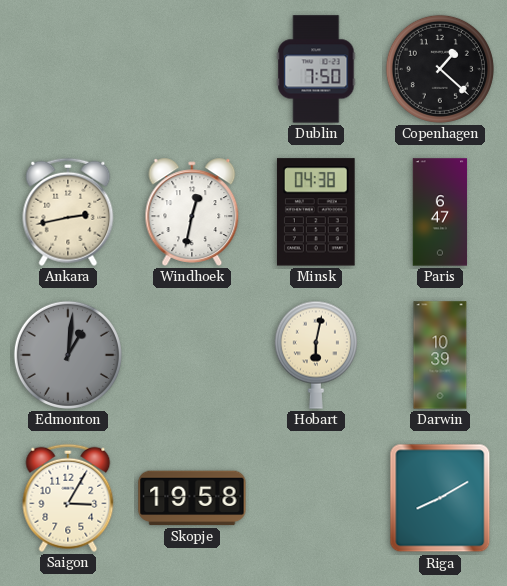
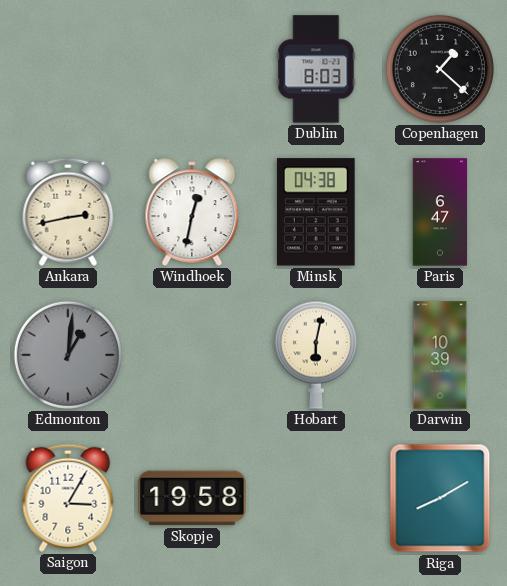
Dublin: 7:50 -> 8:03
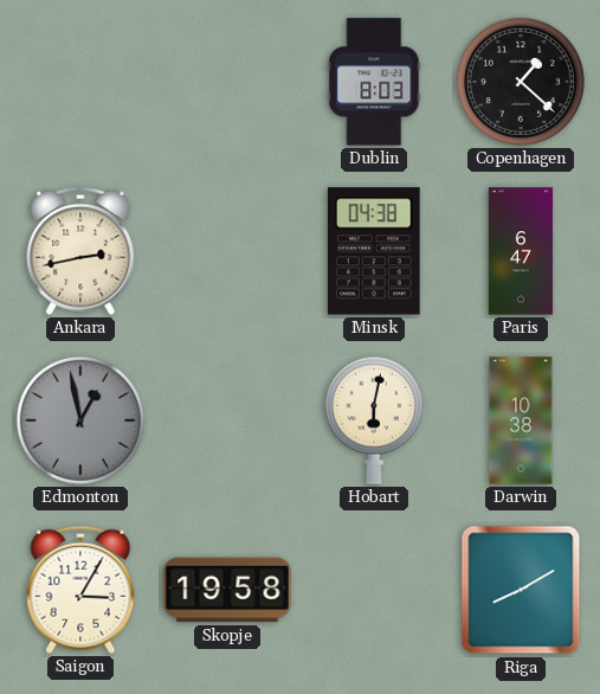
Windhoek: 12:32 -> none
Edmonton: 1:01 -> 12:58
Darwin: 10:39 -> 10:38
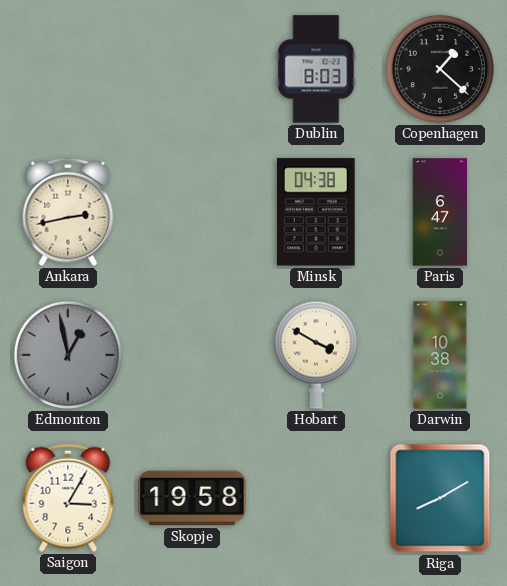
Hobart: 6:02 -> 3:50
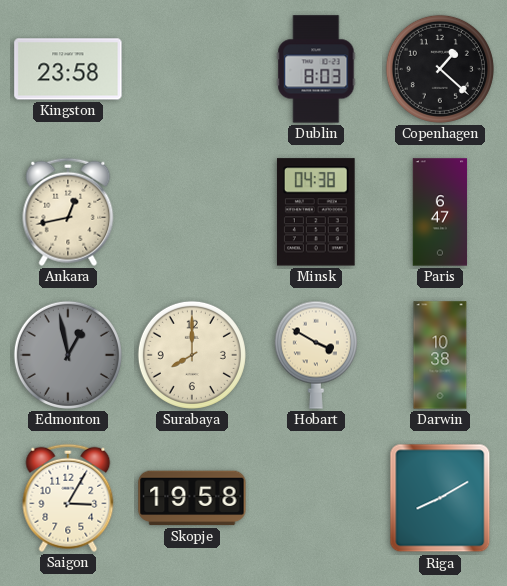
Kingston: none -> 23:58
Ankara: 2:43 -> 12:43
Surabaya: none -> 8:00
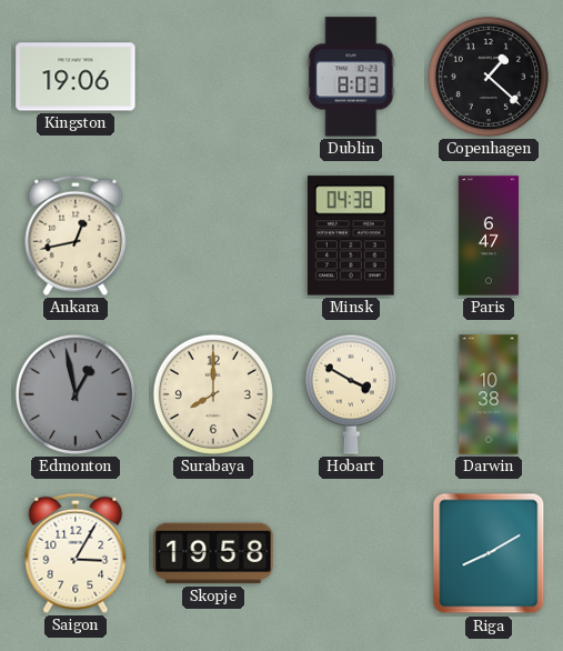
Kingston: 23:58 -> 19:06
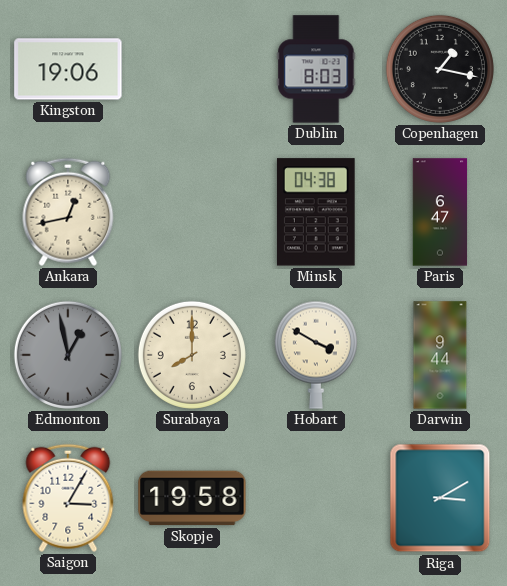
Copenhagen: 1:22 -> 1:17
Darwin: 10:38 -> 9:44
Riga: 8:10 -> 3:10
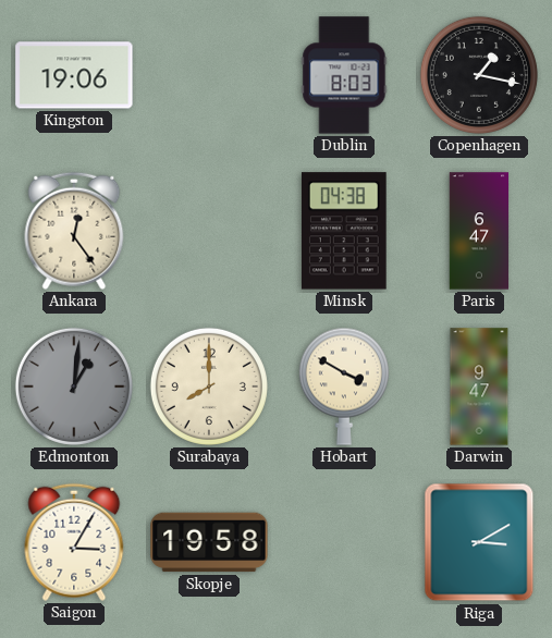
Ankara: 12:43 -> 12:24
Edmonton: 12:58 -> 1:01
Darwin: 9:44 -> 9:47
